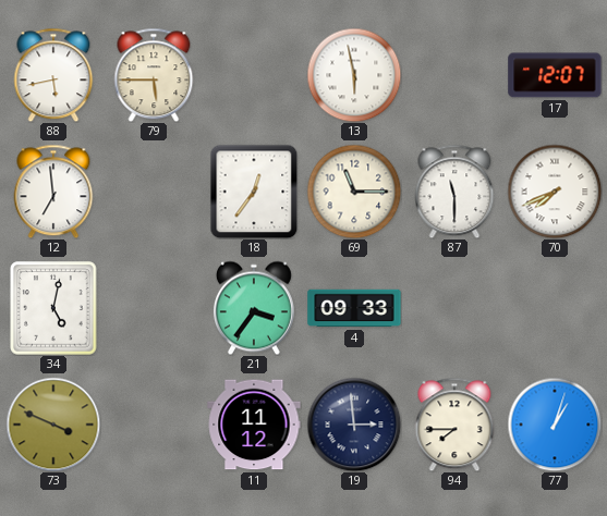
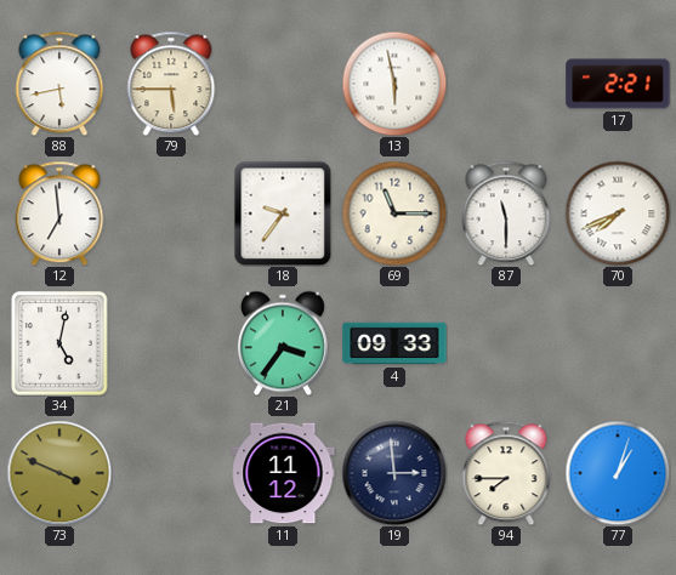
17: 12:07 -> 2:21
18: 12:36 -> 9:36
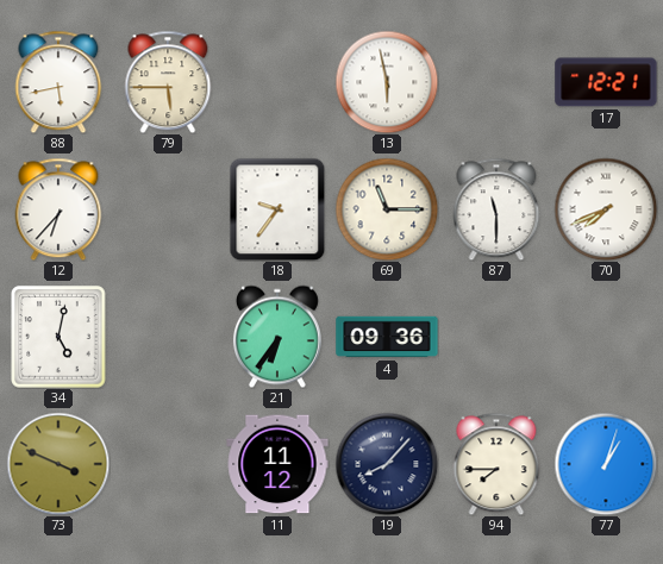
17: 2:21 -> 12:21
12: 6:59 -> 6:37
21: 3:36 -> 6:36
4: 09:33 -> 09:36
19: 2:59 -> 8:07
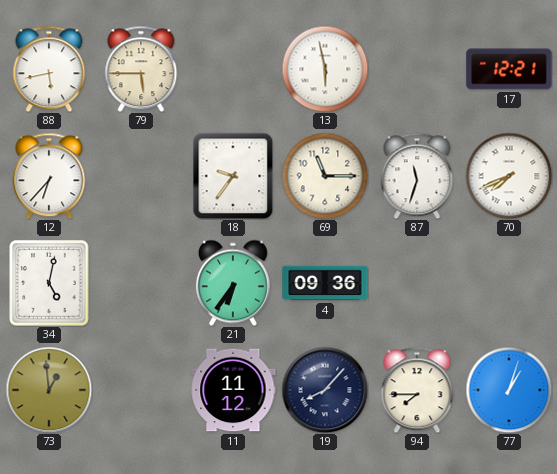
87: 11:30 -> 11:33
73: 3:49 -> 12:59
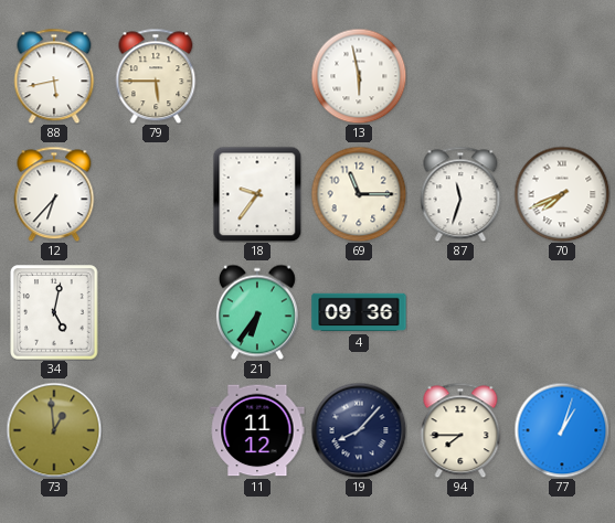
17: 12:21 -> none
